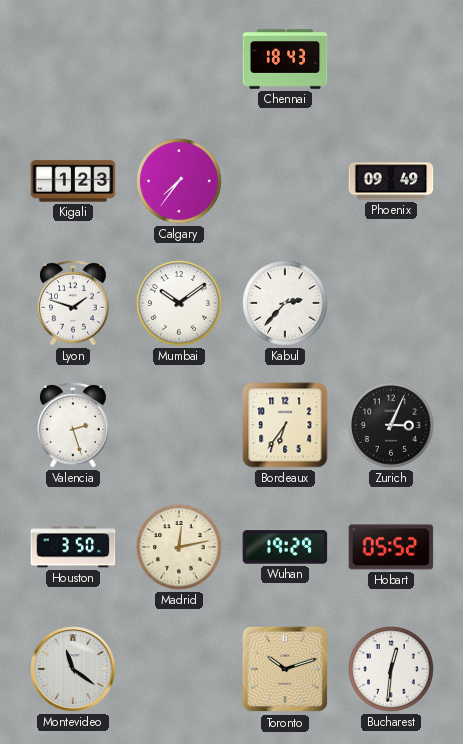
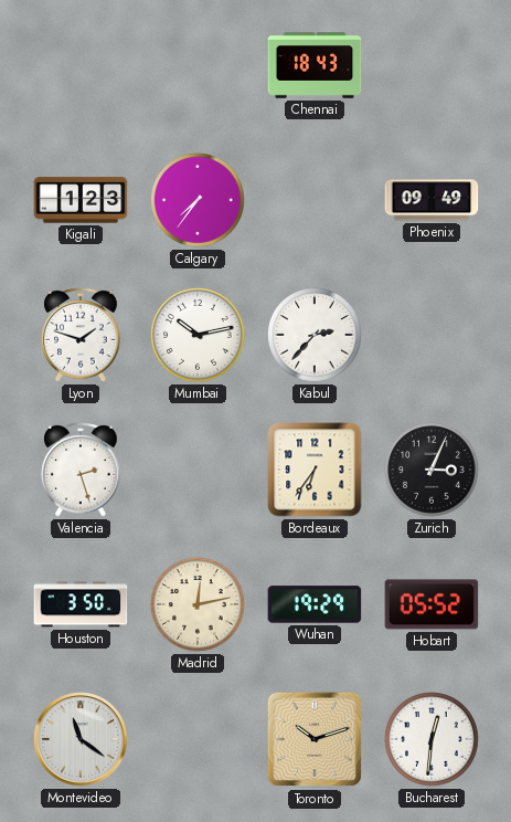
Mumbai: 10:09 -> 10:13
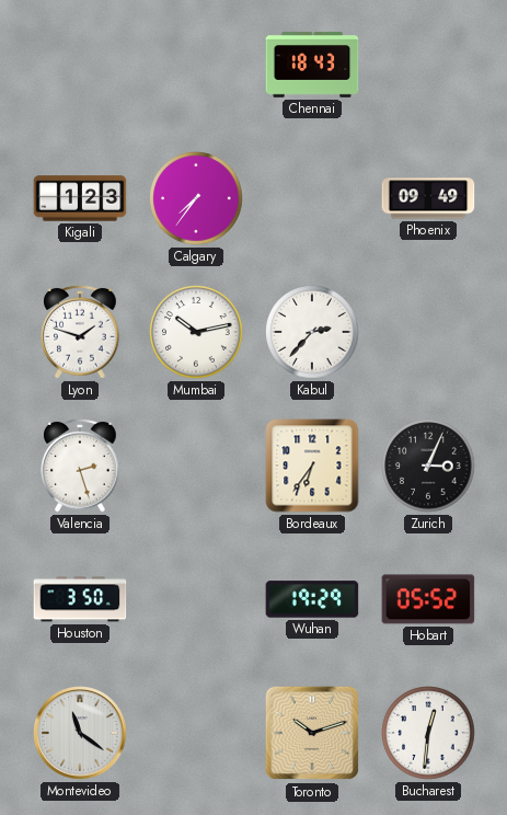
Madrid: 12:13 -> none
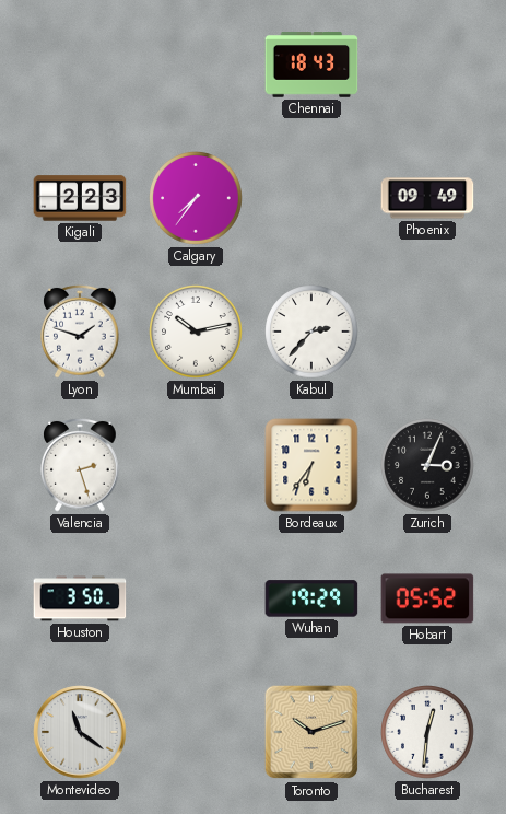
Kigali: 1:23 -> 2:23
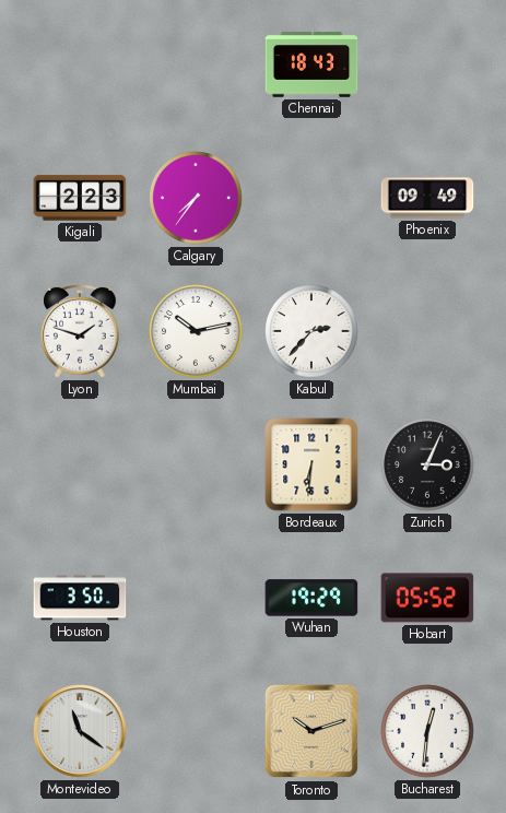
Valencia: 2:27 -> none
Bordeaux: 6:36 -> 6:31
